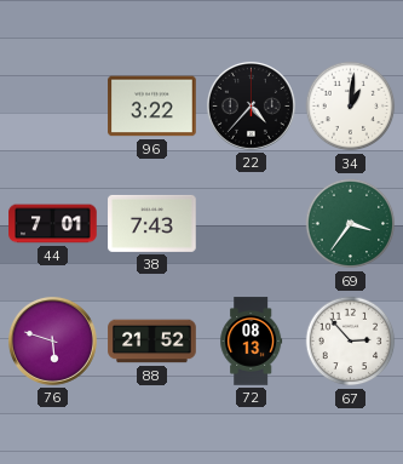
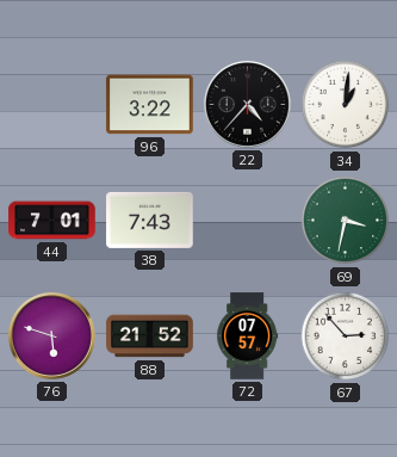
69: 3:36 -> 3:32
72: 08:13 -> 07:57
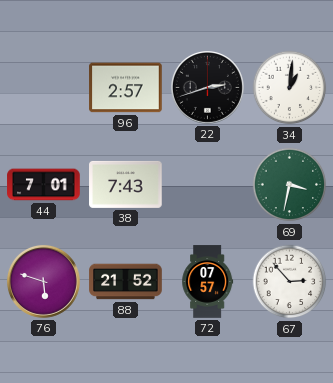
96: 3:22 -> 2:57
22: 4:37 -> 2:42
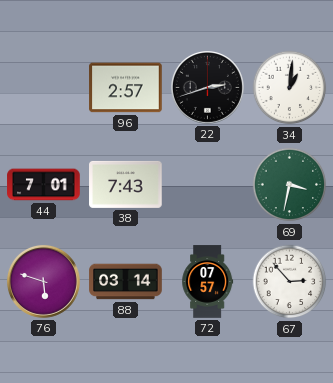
88: 21:52 -> 03:14
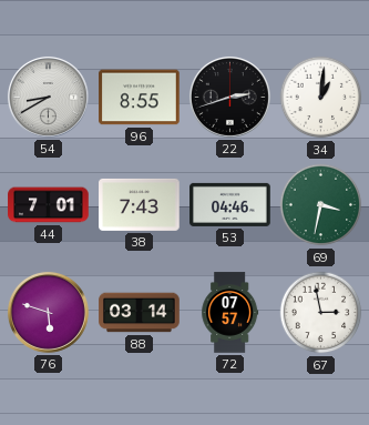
54: none -> 8:40
96: 2:57 -> 8:55
53: none -> 04:46
67: 2:53 -> 2:58
